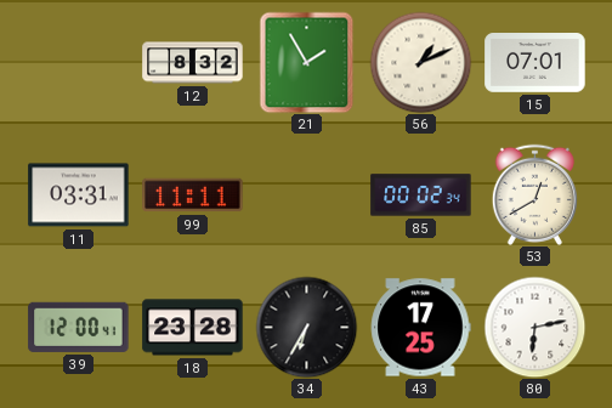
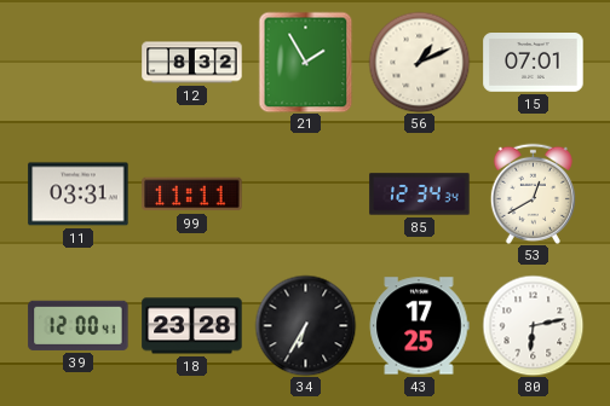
85: 00:02 -> 12:34
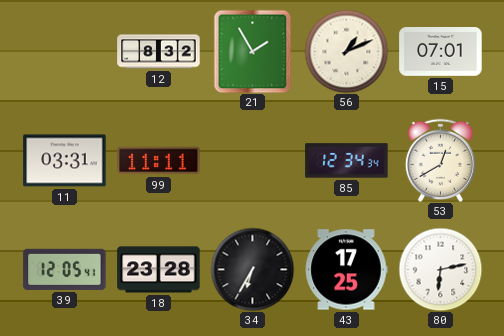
39: 12:00 -> 12:05
